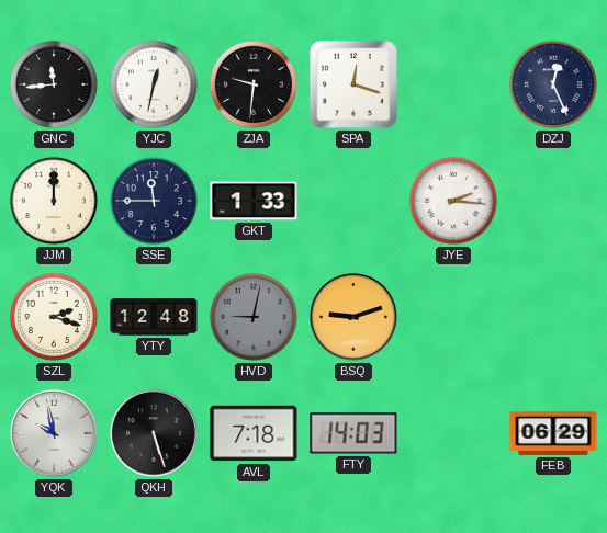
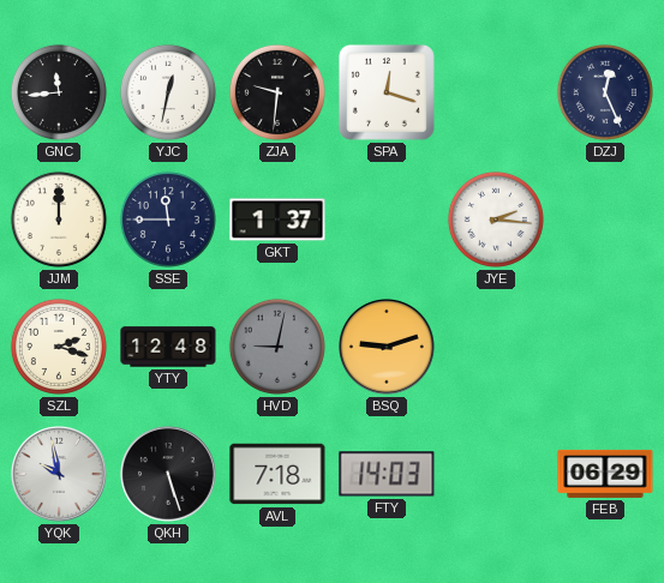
GKT: 1:33 -> 1:37
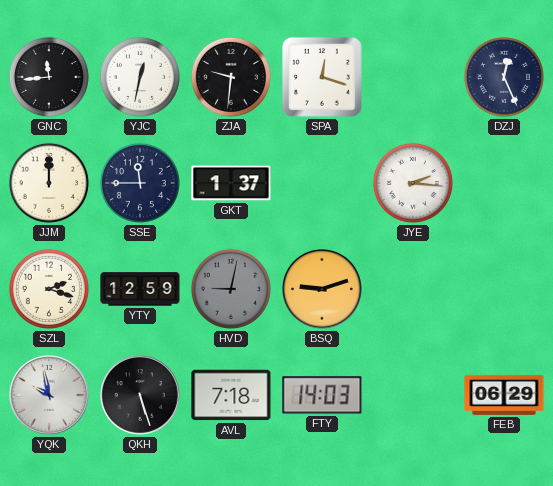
YTY: 12:48 -> 12:59
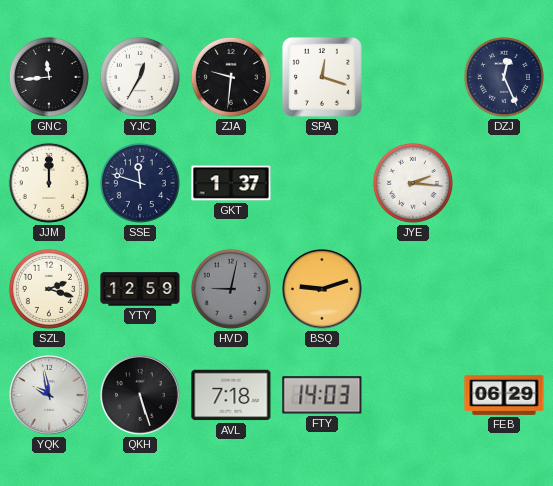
YJC: 12:32 -> 12:35
SSE: 11:45 -> 11:48
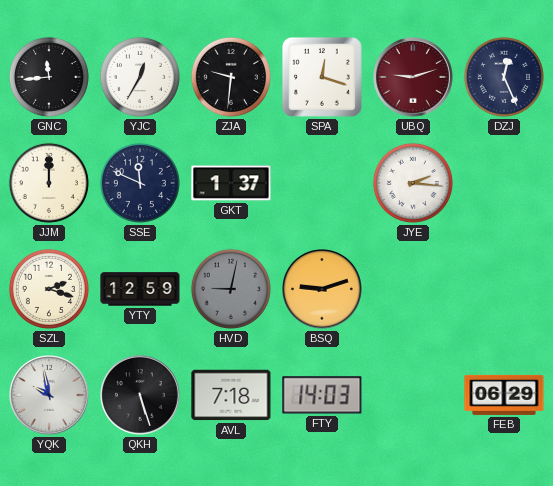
UBQ: none -> 9:12
SSE: 11:48 -> 11:49
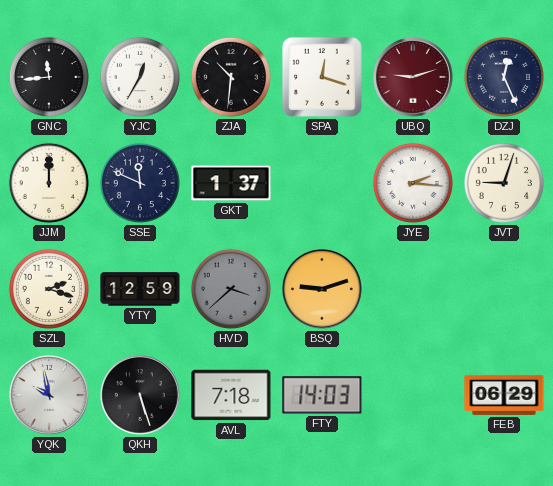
ZJA: 9:31 -> 10:31
JVT: none -> 9:03
HVD: 9:02 -> 3:38
